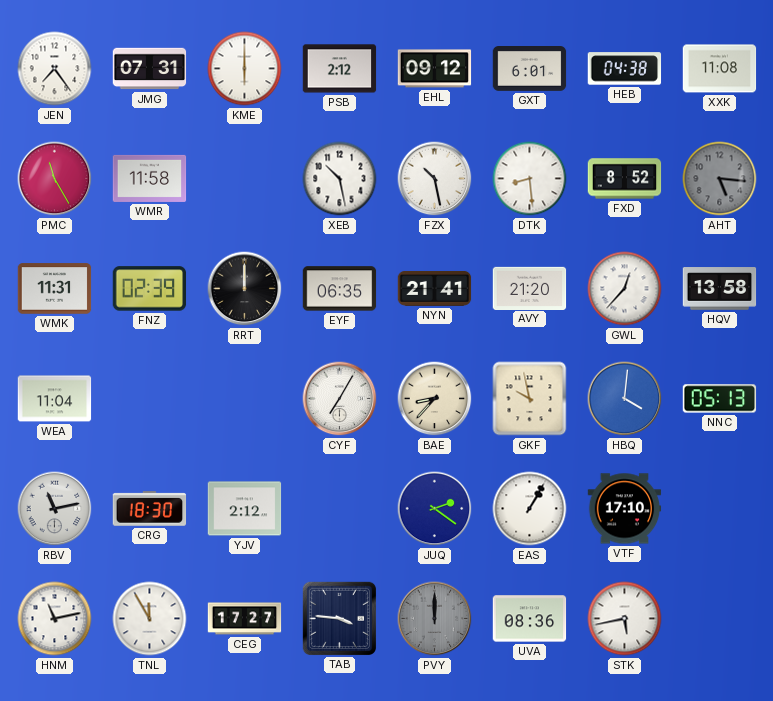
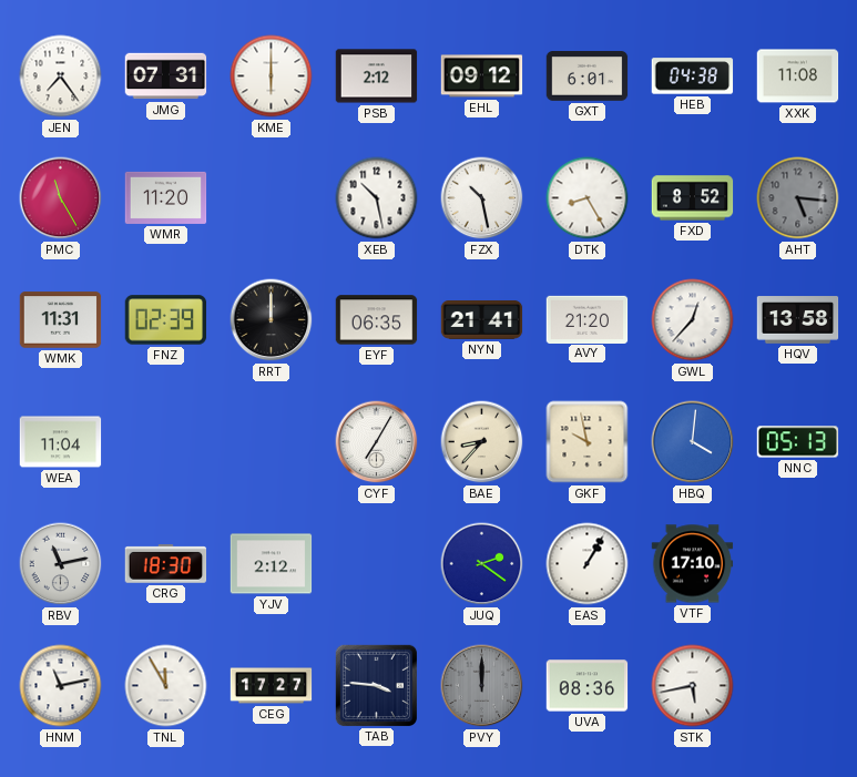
WMR: 11:58 -> 11:20
DTK: 8:29 -> 8:25
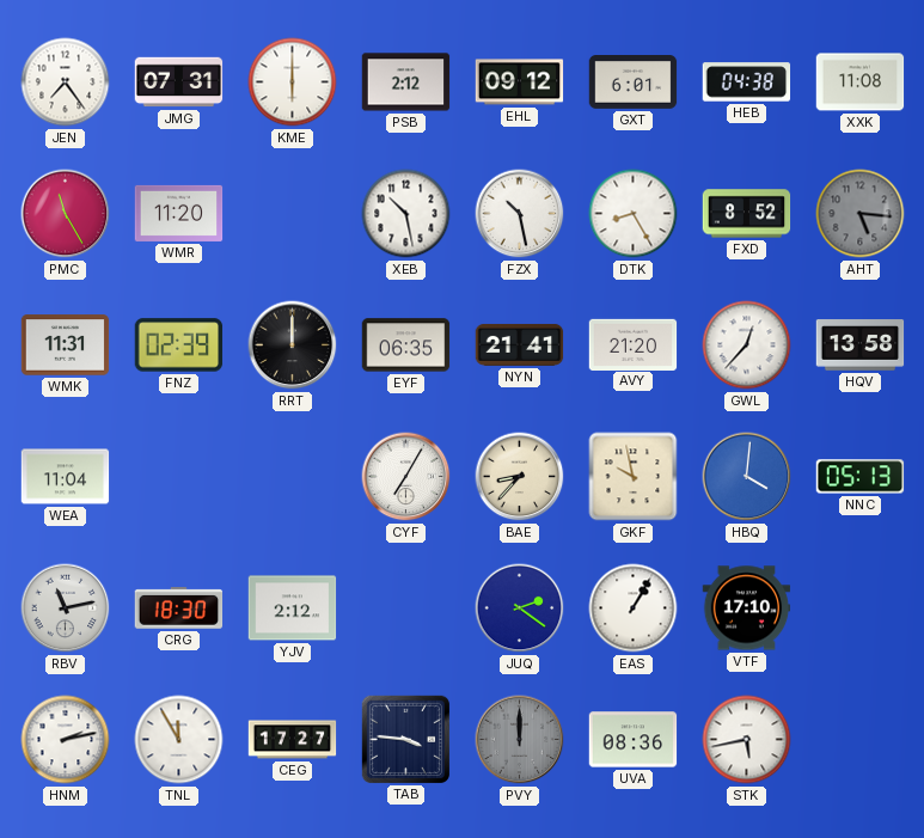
HNM: 11:13 -> 2:13
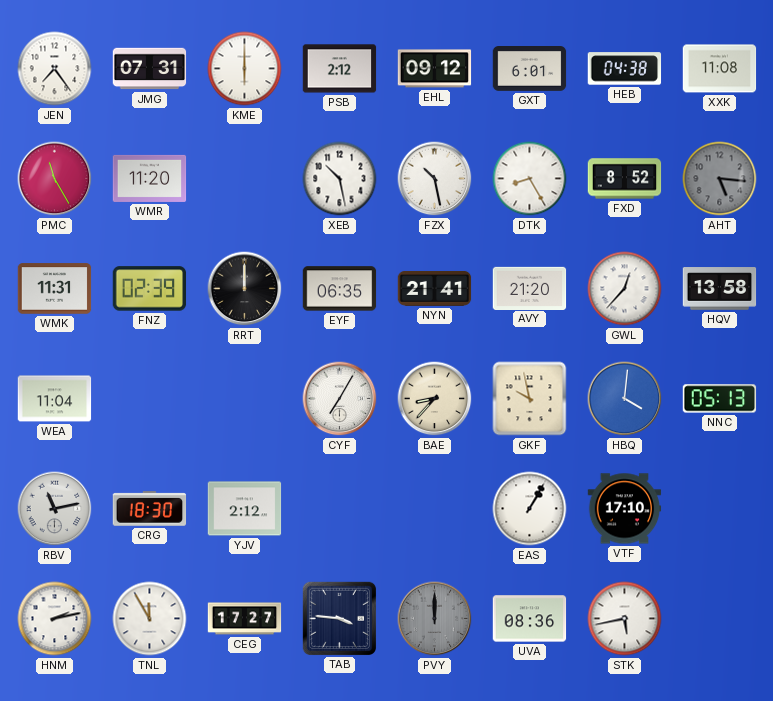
JUQ: 2:21 -> none
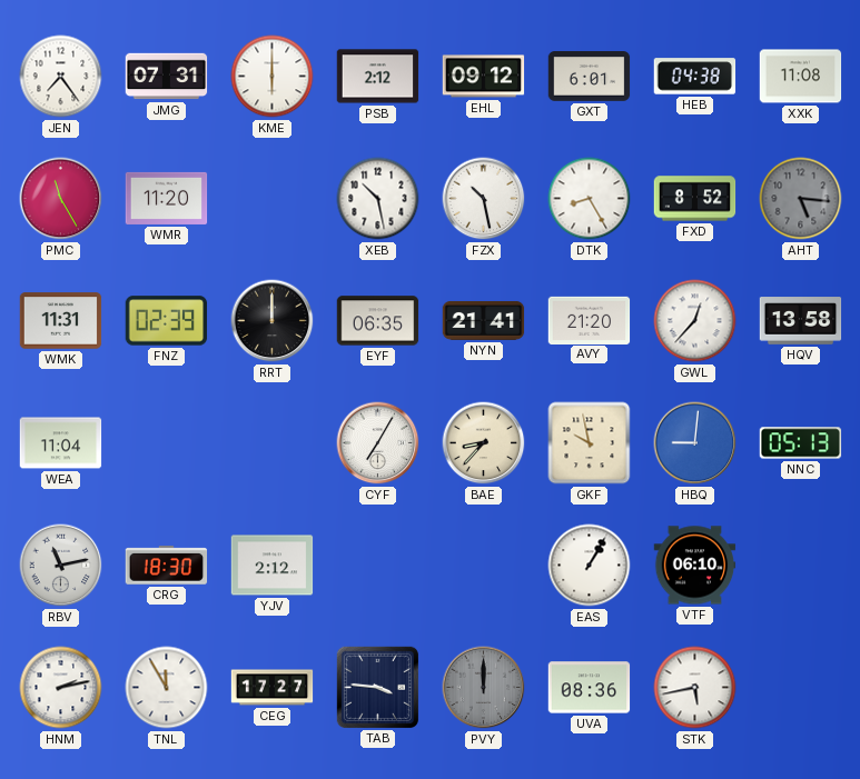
HBQ: 4:01 -> 9:01
VTF: 17:10 -> 06:10
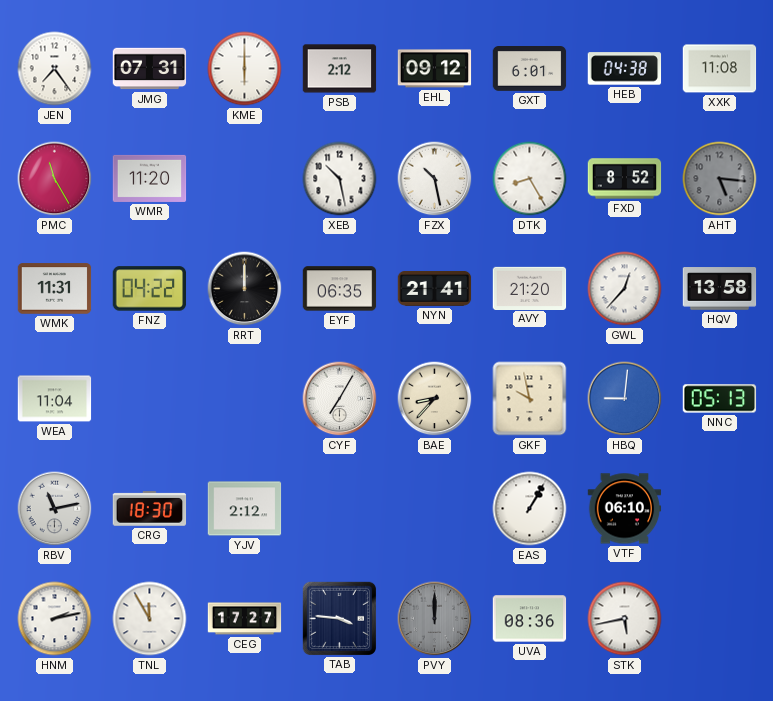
FNZ: 02:39 -> 04:22
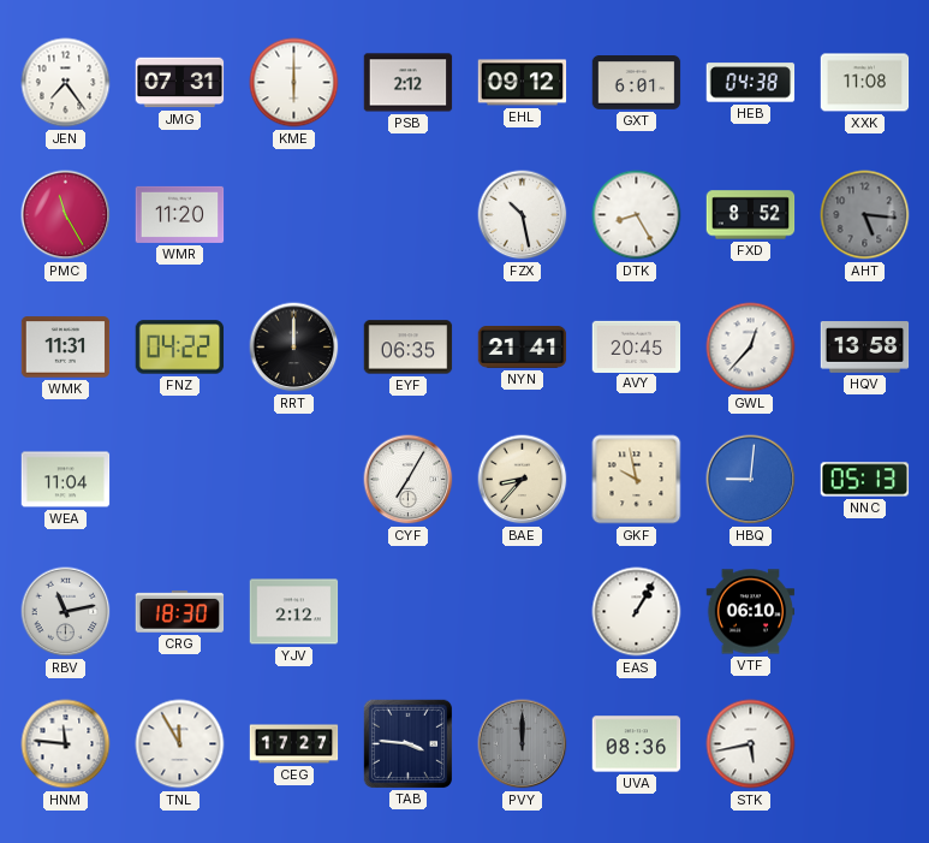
XEB: 10:28 -> none
AVY: 21:20 -> 20:45
HNM: 2:13 -> 11:46
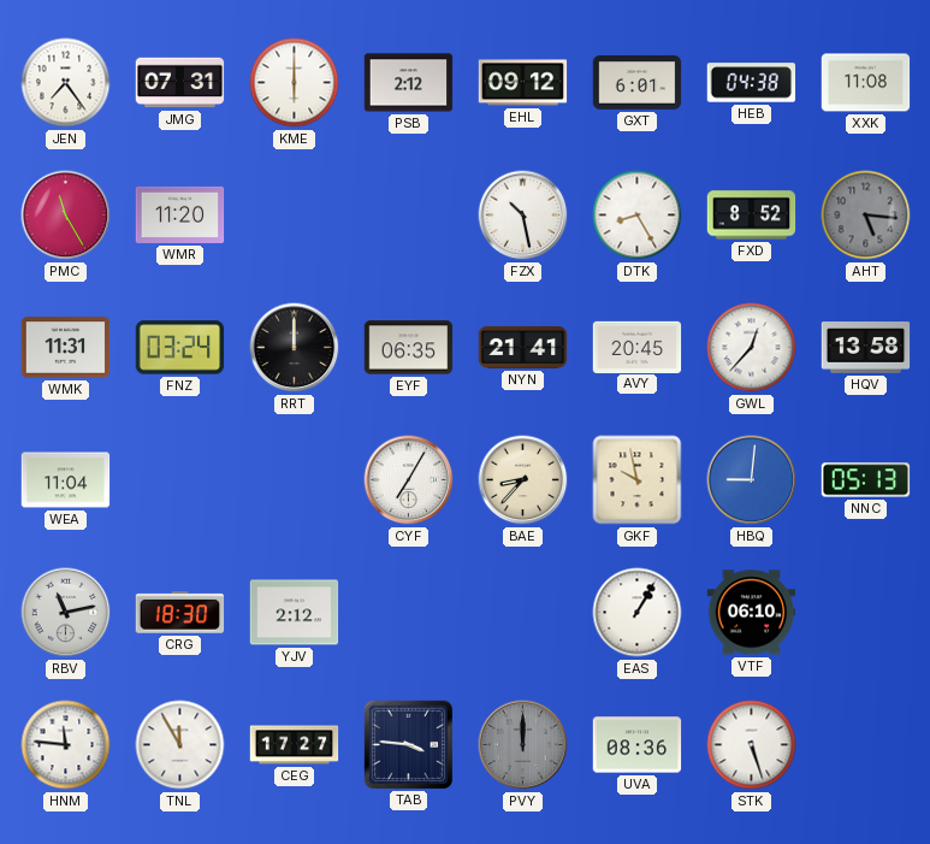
FNZ: 04:22 -> 03:24
STK: 5:43 -> 5:27
